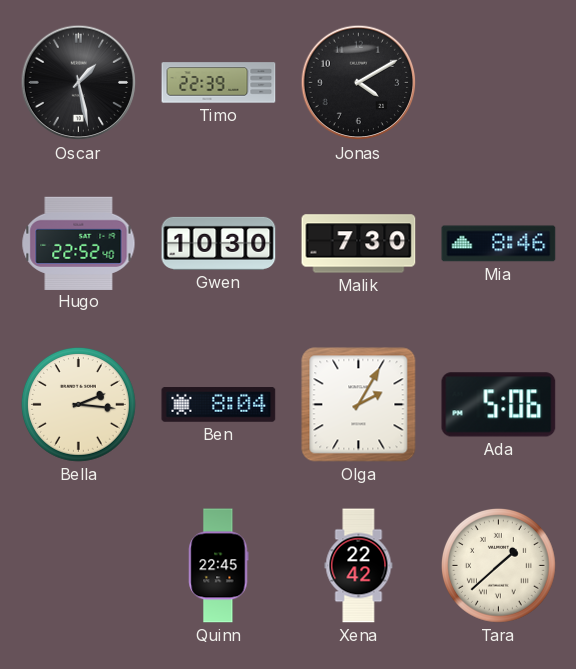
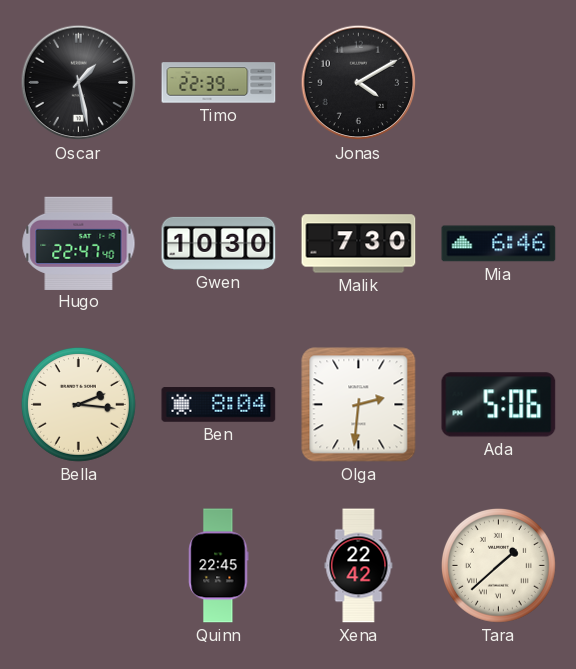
Hugo: 22:52 -> 22:47
Mia: 8:46 -> 6:46
Olga: 2:05 -> 2:31
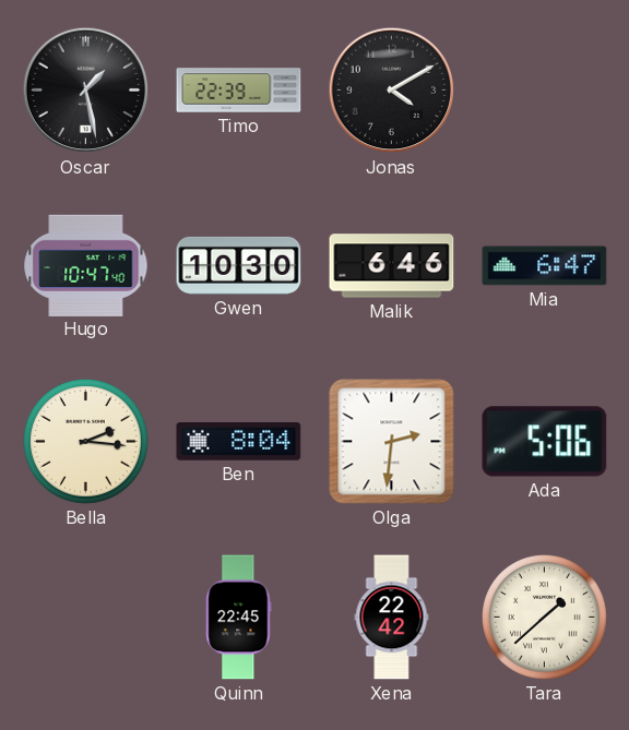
Hugo: 22:47 -> 10:47
Malik: 7:30 -> 6:46
Mia: 6:46 -> 6:47
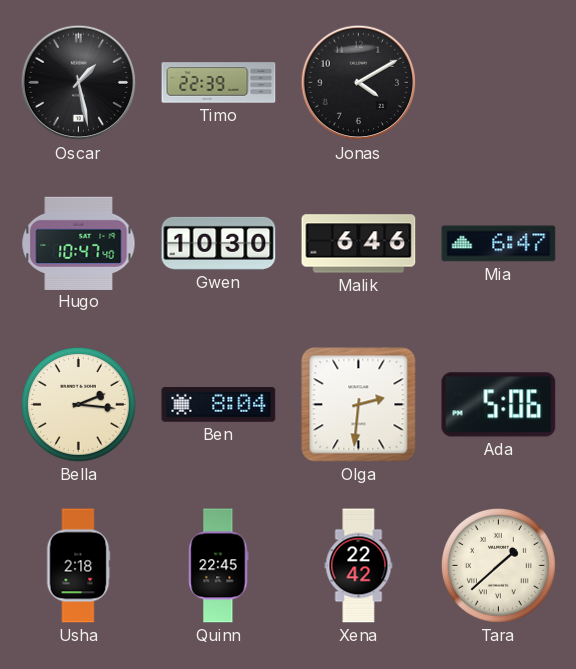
Usha: none -> 2:18
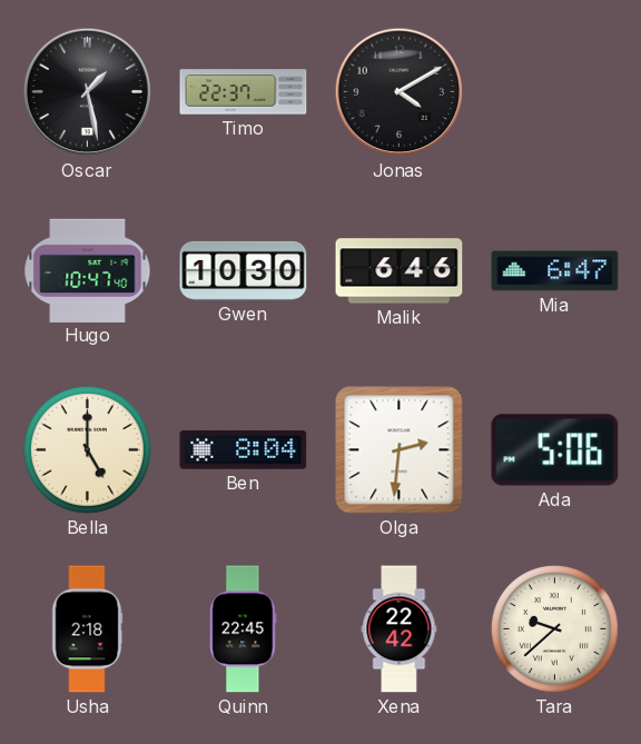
Timo: 22:39 -> 22:37
Bella: 2:16 -> 5:00
Tara: 1:38 -> 9:38
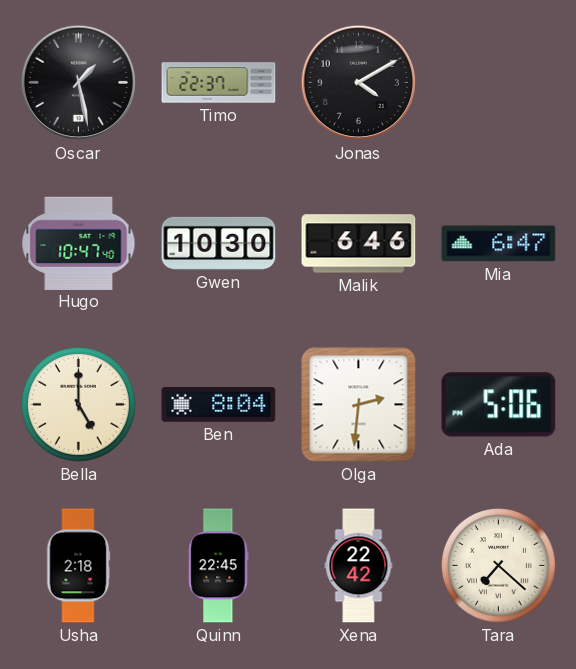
Tara: 9:38 -> 7:22
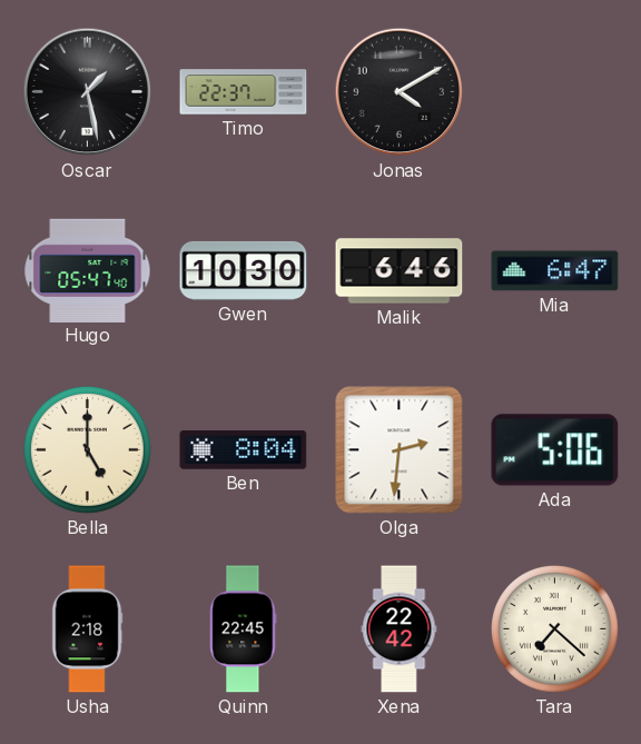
Hugo: 10:47 -> 05:47
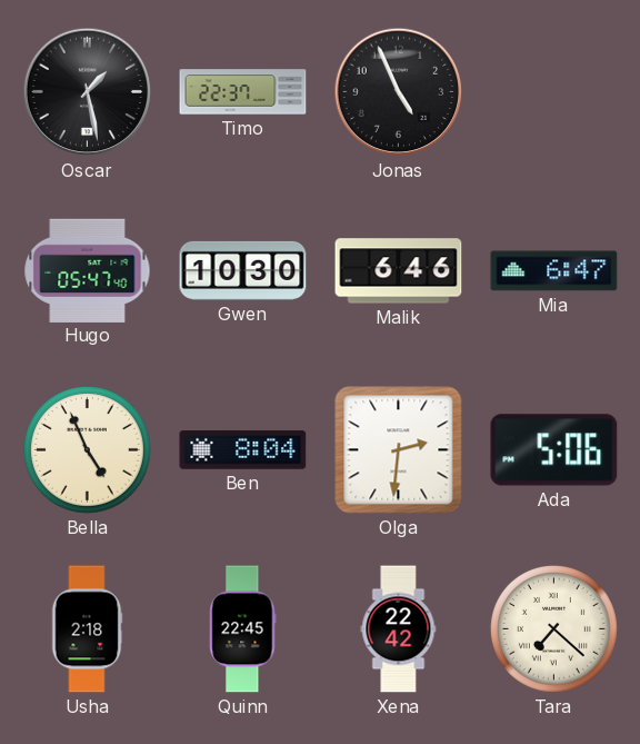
Jonas: 4:10 -> 4:56
Bella: 5:00 -> 4:56
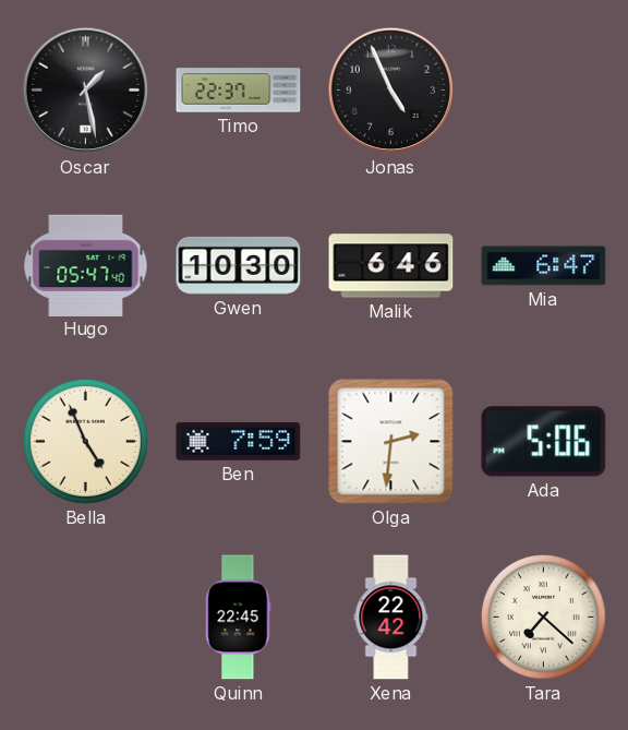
Ben: 8:04 -> 7:59
Usha: 2:18 -> none
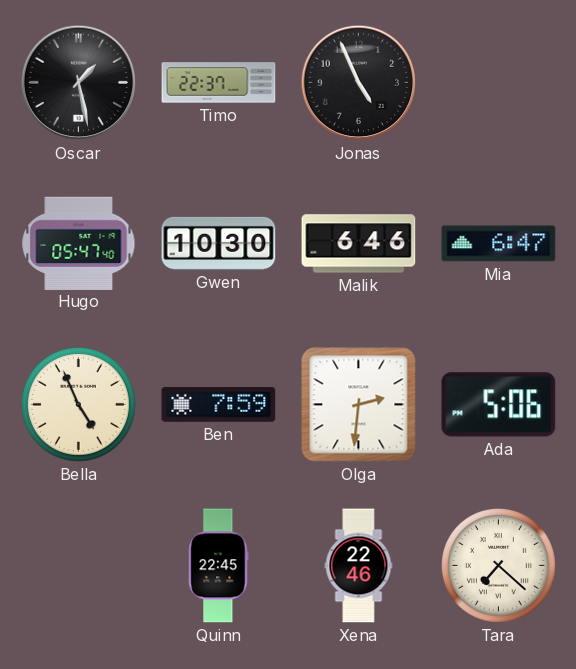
Xena: 22:42 -> 22:46
